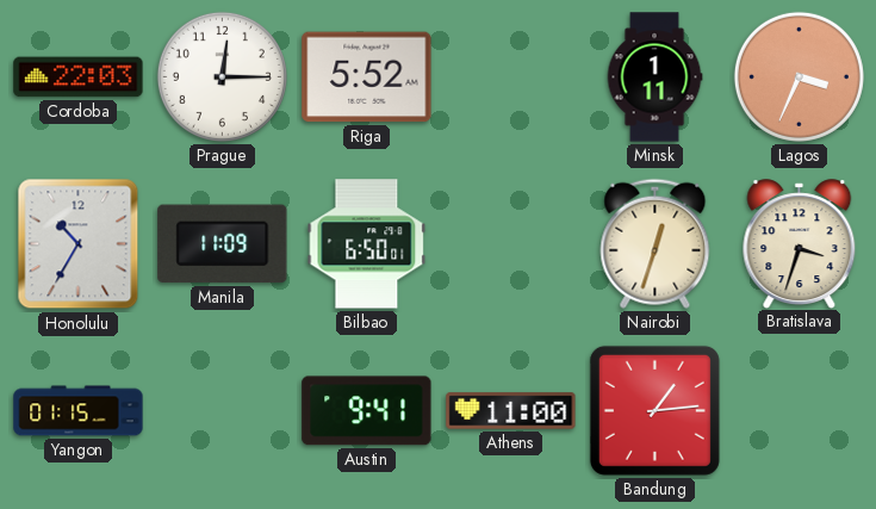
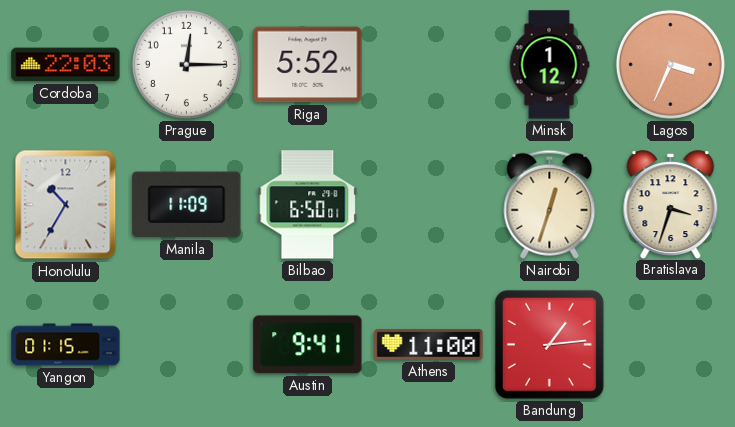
Minsk: 1:11 -> 1:12
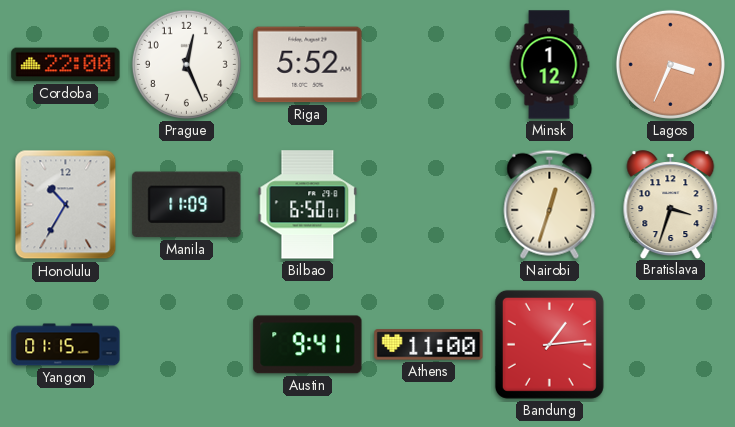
Cordoba: 22:03 -> 22:00
Prague: 12:15 -> 12:26
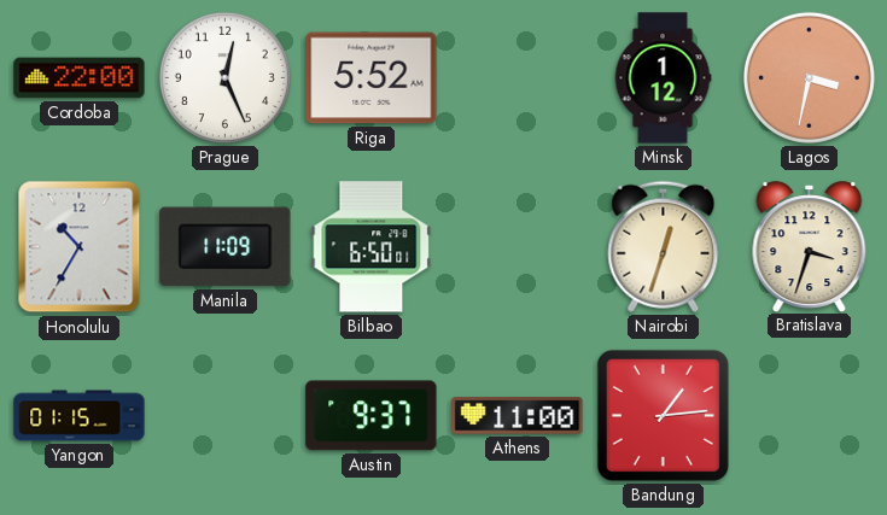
Lagos: 3:34 -> 3:32
Austin: 9:41 -> 9:37
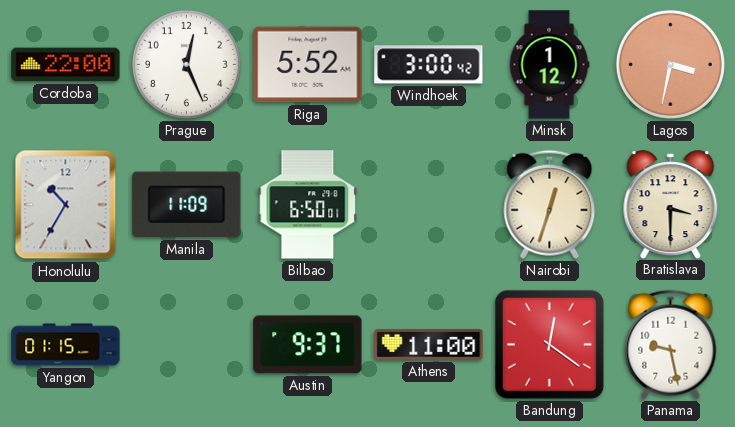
Windhoek: none -> 3:00
Bratislava: 3:33 -> 3:30
Bandung: 1:14 -> 12:21
Panama: none -> 9:28
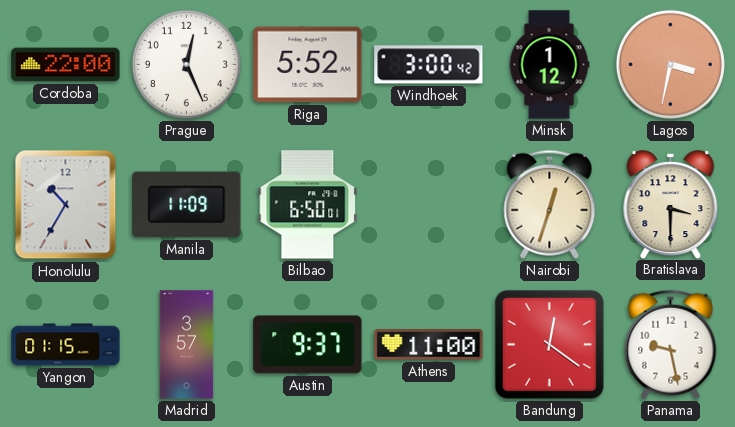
Madrid: none -> 3:57
